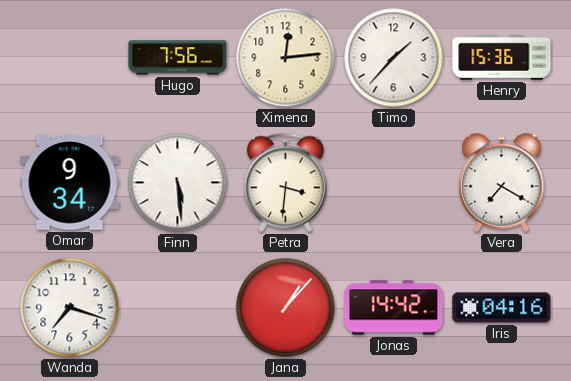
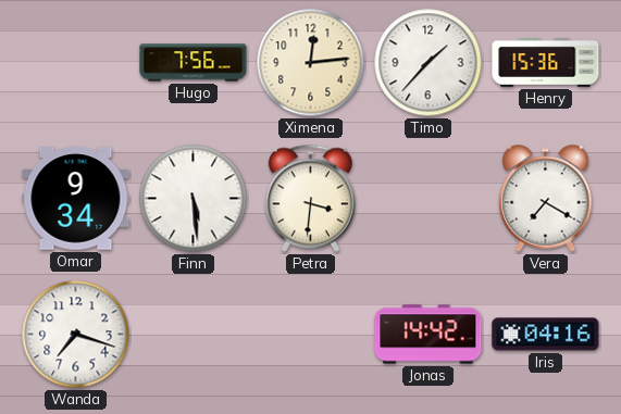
Jana: 1:07 -> none
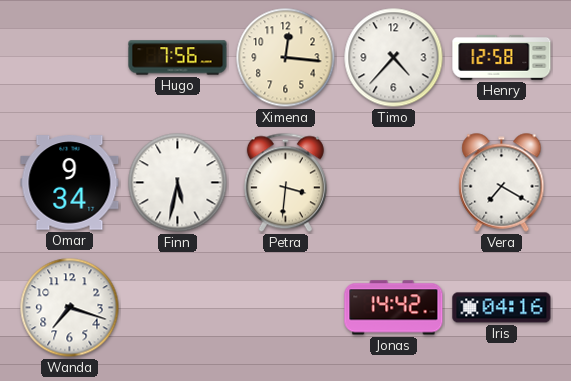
Ximena: 12:14 -> 12:16
Timo: 1:37 -> 4:37
Henry: 15:36 -> 12:58
Finn: 5:29 -> 5:32
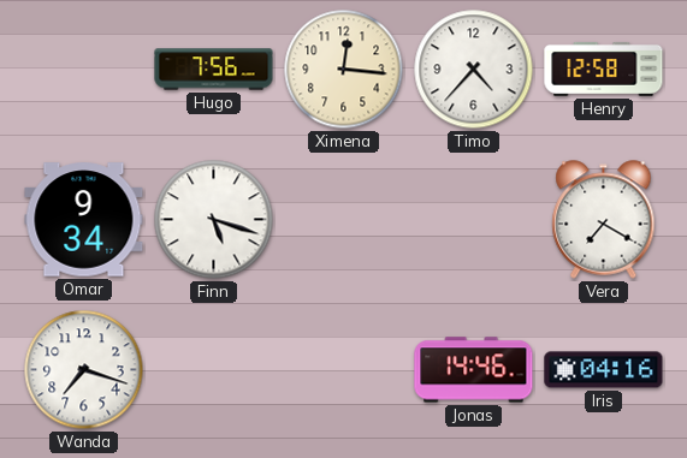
Finn: 5:32 -> 5:18
Petra: 3:31 -> none
Jonas: 14:42 -> 14:46
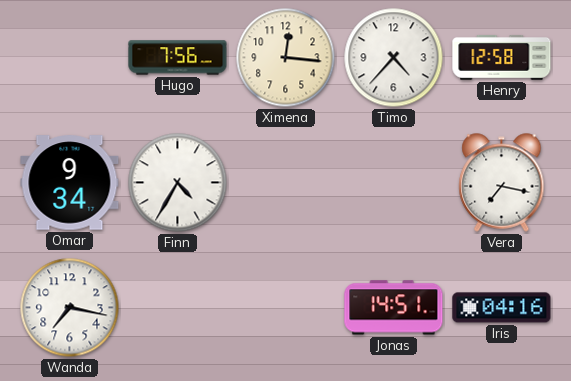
Finn: 5:18 -> 4:35
Vera: 7:20 -> 7:17
Wanda: 7:18 -> 7:17
Jonas: 14:46 -> 14:51
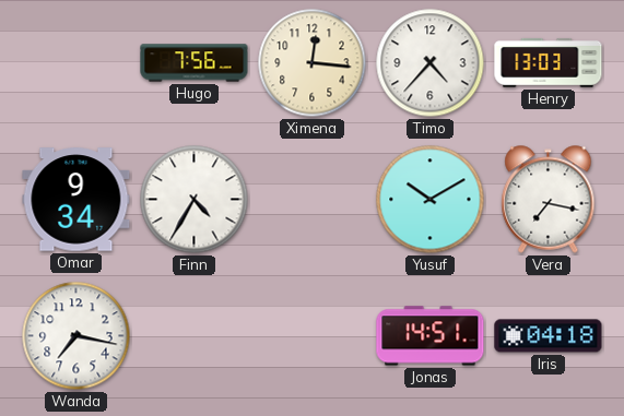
Henry: 12:58 -> 13:03
Yusuf: none -> 10:10
Iris: 04:16 -> 04:18
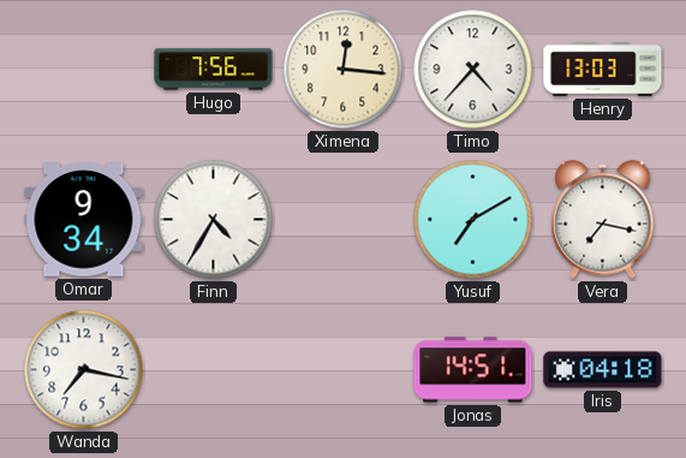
Yusuf: 10:10 -> 7:10
